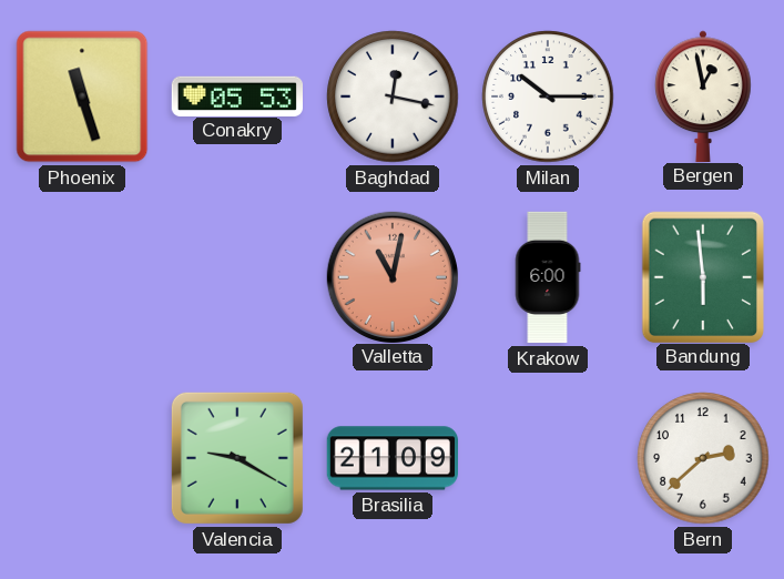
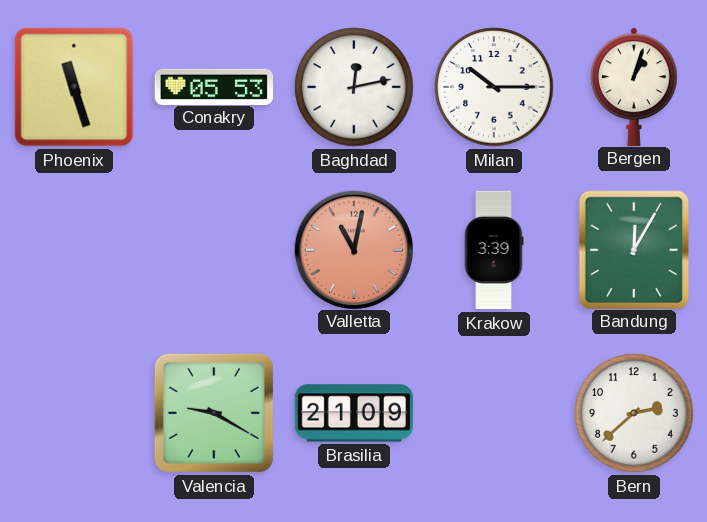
Baghdad: 12:17 -> 12:13
Bergen: 12:58 -> 1:03
Krakow: 6:00 -> 3:39
Bandung: 5:59 -> 12:05
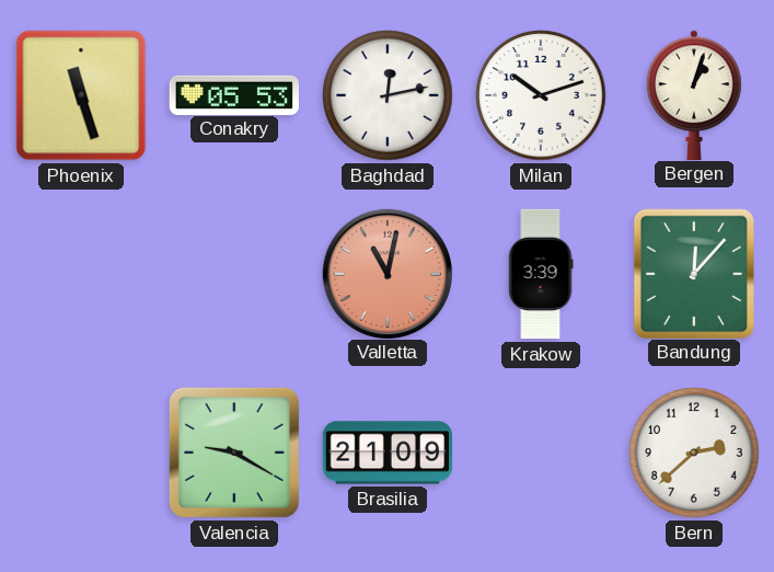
Milan: 10:15 -> 10:12
Bandung: 12:05 -> 12:07
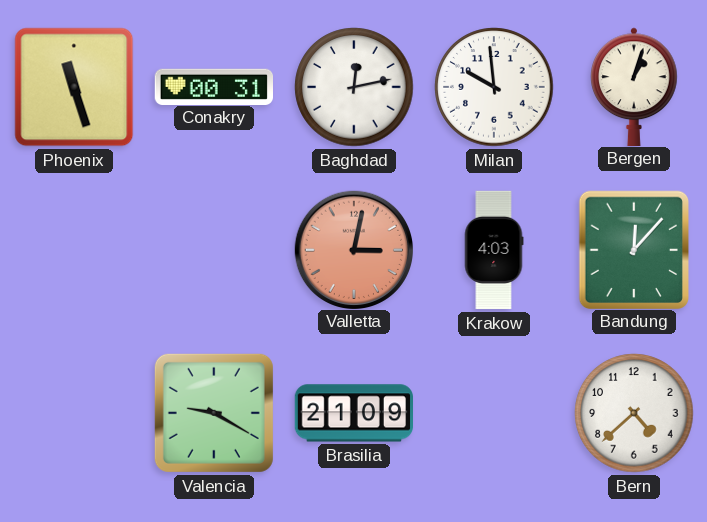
Conakry: 05:53 -> 00:31
Milan: 10:12 -> 9:59
Valletta: 11:02 -> 3:02
Krakow: 3:39 -> 4:03
Bern: 2:38 -> 4:38
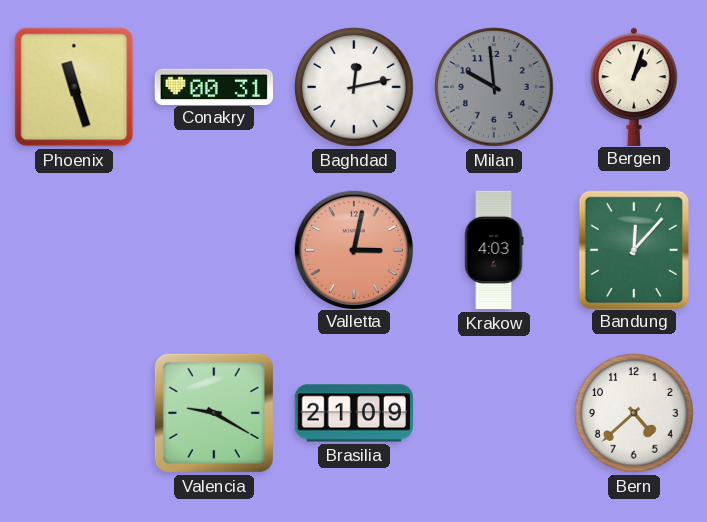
Milan dial: white -> grey
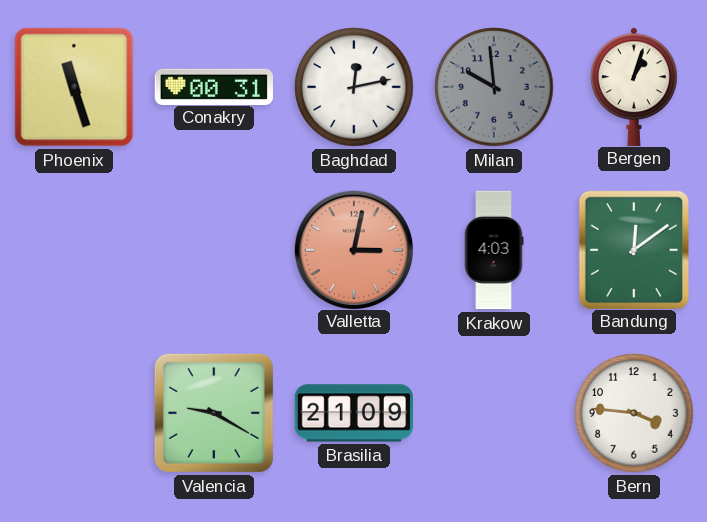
Bandung: 12:07 -> 12:09
Bern: 4:38 -> 3:46
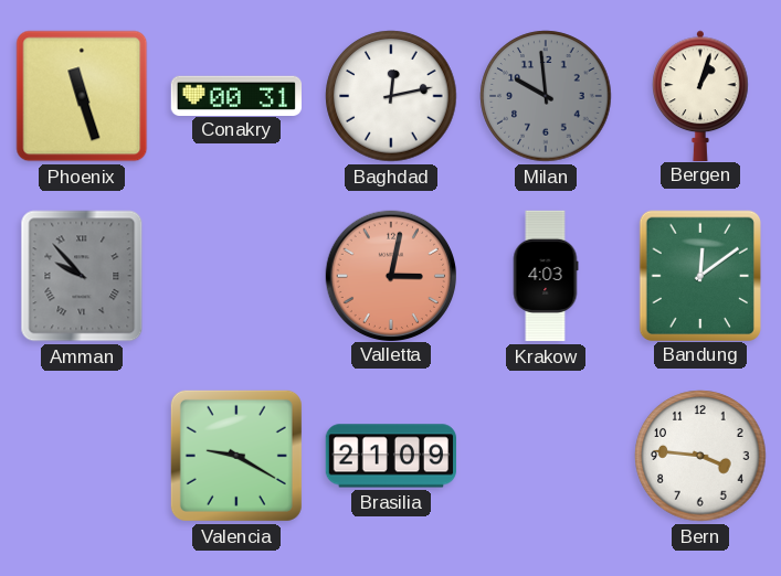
Amman: none -> 9:53
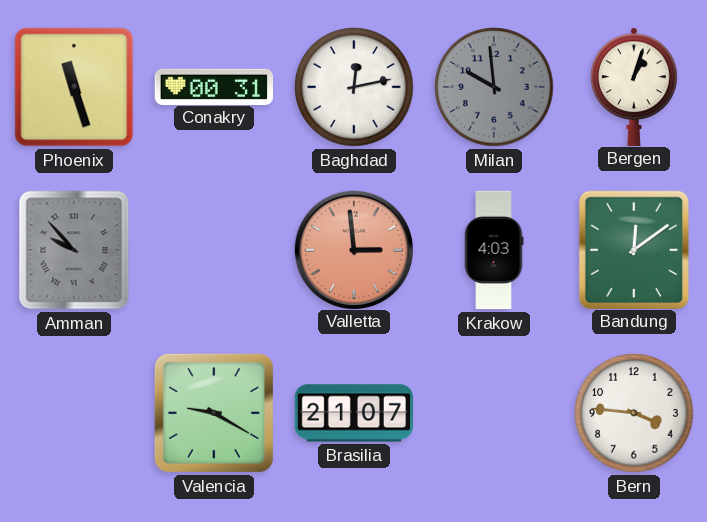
Valletta: 3:02 -> 2:59
Brasilia: 21:09 -> 21:07
